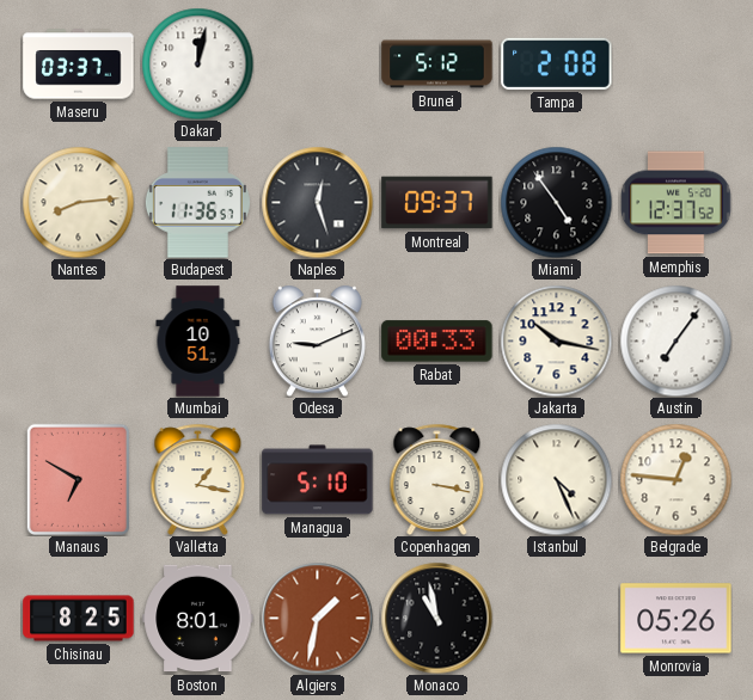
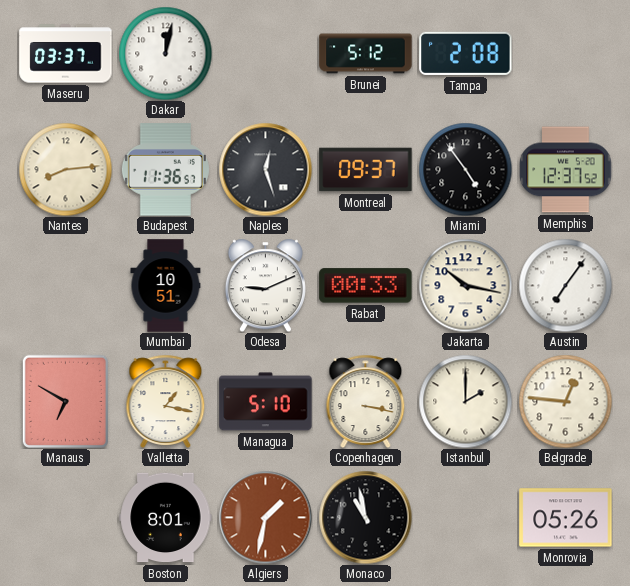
Istanbul: 4:26 -> 2:00
Chisinau: 8:25 -> none
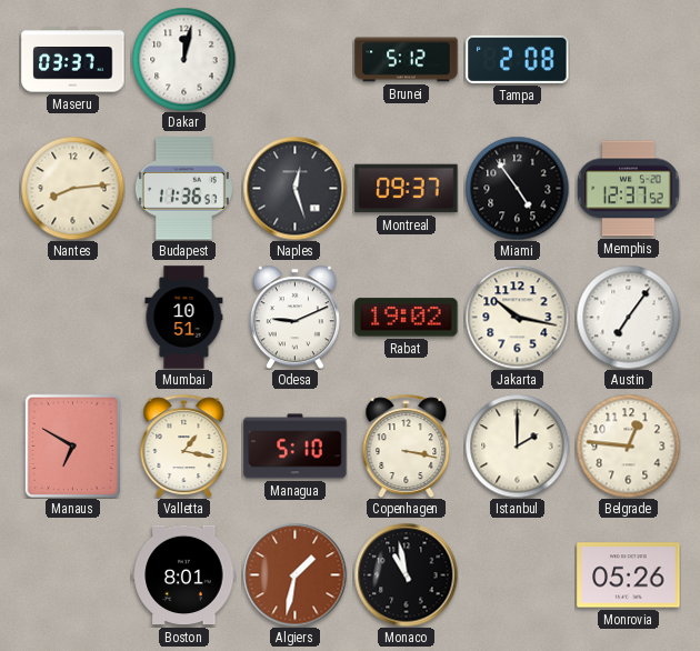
Rabat: 00:33 -> 19:02
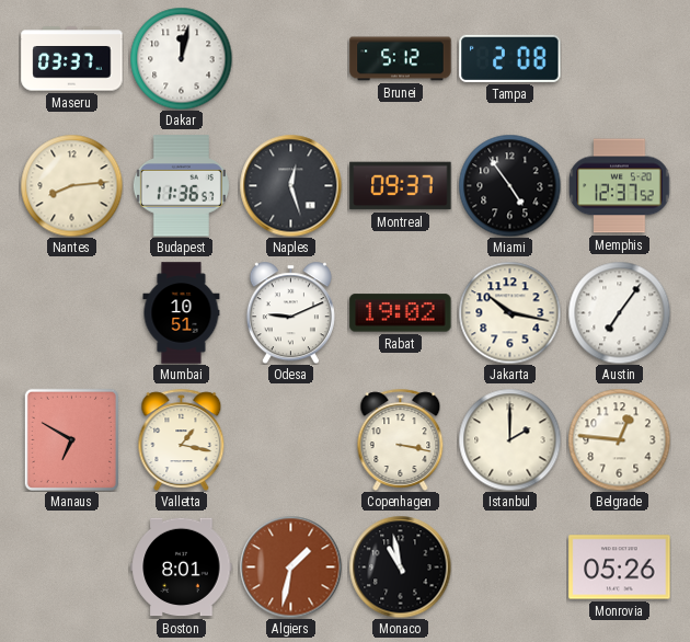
Managua: 5:10 -> none
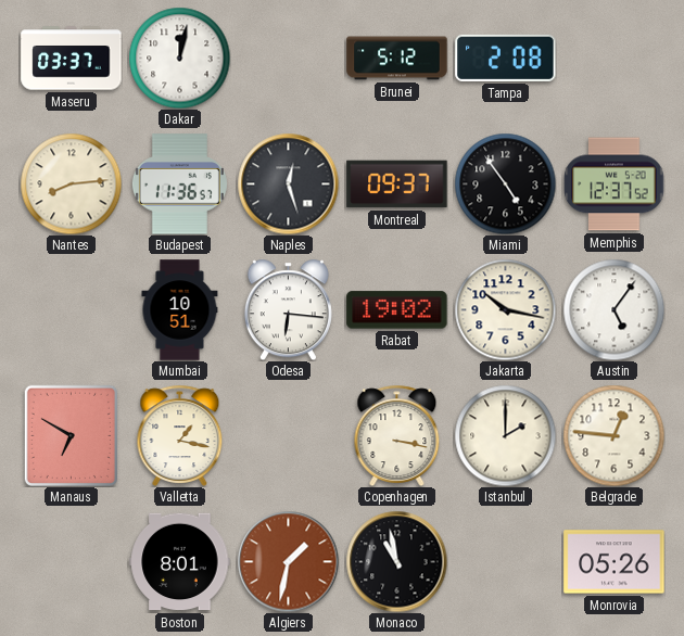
Odesa: 9:11 -> 6:16
Austin: 7:06 -> 5:06
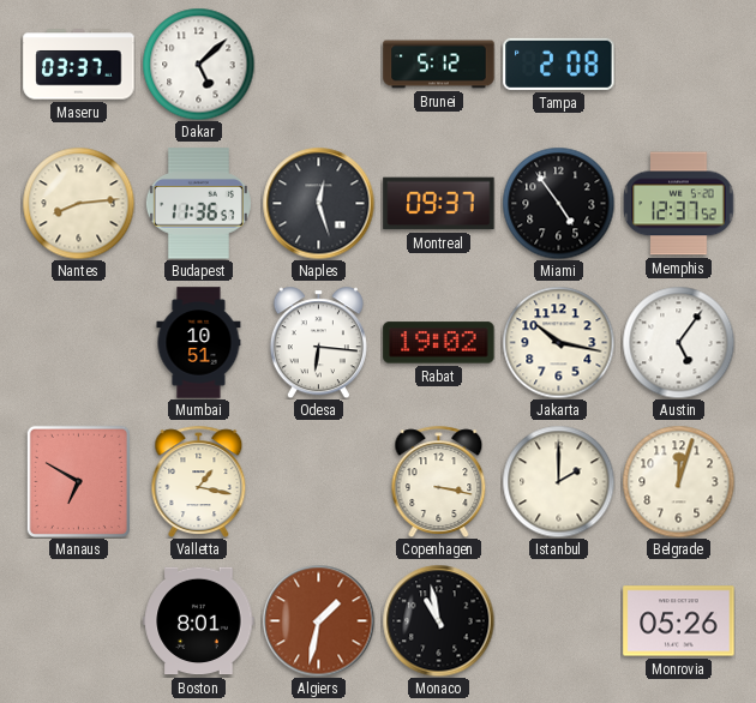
Dakar: 12:02 -> 5:08
Belgrade: 12:46 -> 12:03
